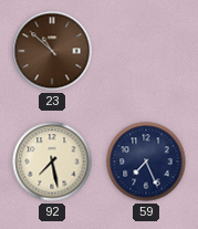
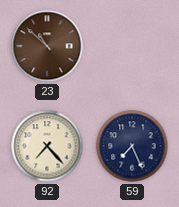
92: 7:28 -> 7:23
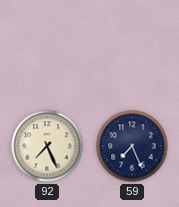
23: 10:52 -> none
92: 7:23 -> 7:26
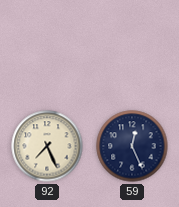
59: 7:26 -> 12:26
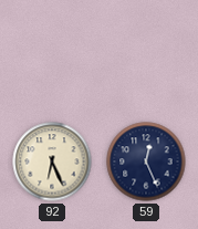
92: 7:26 -> 6:26
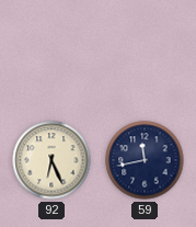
59: 12:26 -> 11:43
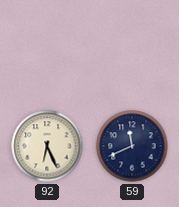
59: 11:43 -> 11:41
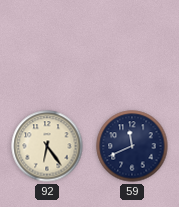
92: 6:26 -> 6:24
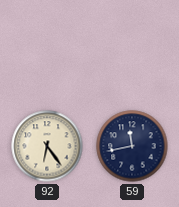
59: 11:41 -> 11:43
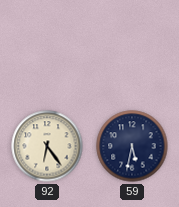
59: 11:43 -> 5:32
